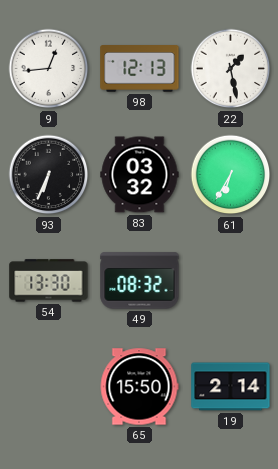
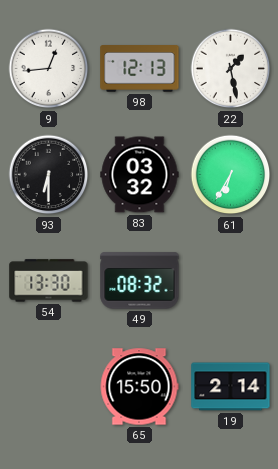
93: 6:34 -> 6:30
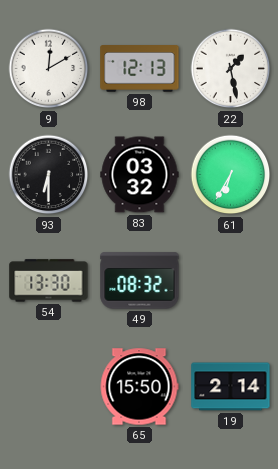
9: 12:44 -> 12:10
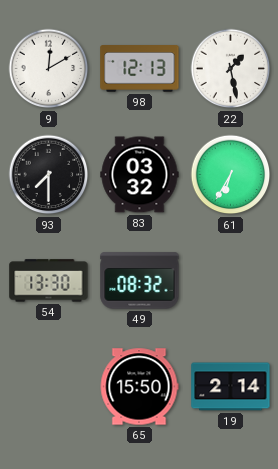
93: 6:30 -> 7:30
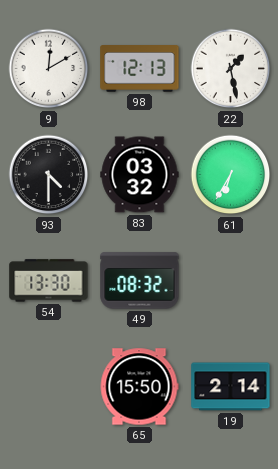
93: 7:30 -> 4:30
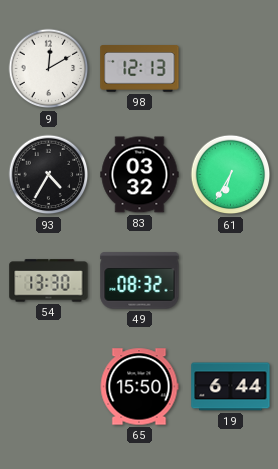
22: 1:28 -> none
93: 4:30 -> 4:35
19: 2:14 -> 6:44
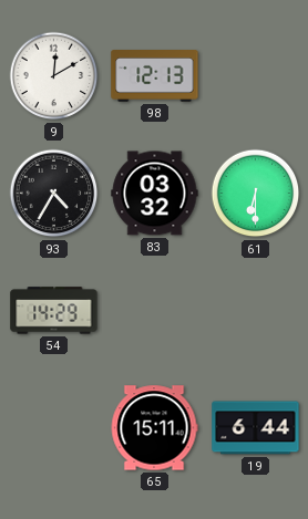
61: 6:35 -> 6:30
54: 13:30 -> 14:29
49: 08:32 -> none
65: 15:50 -> 15:11
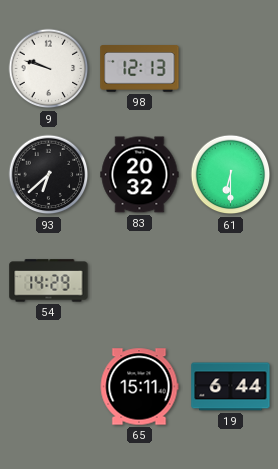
9: 12:10 -> 9:48
93: 4:35 -> 6:38
83: 03:32 -> 20:32
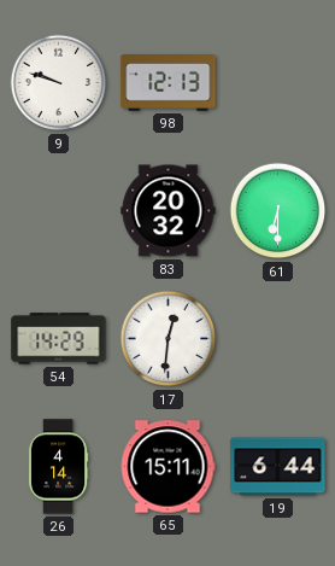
93: 6:38 -> none
17: none -> 12:31
26: none -> 4:14
